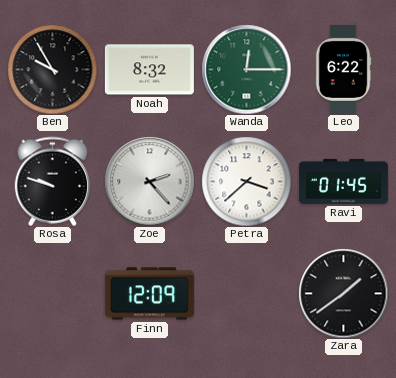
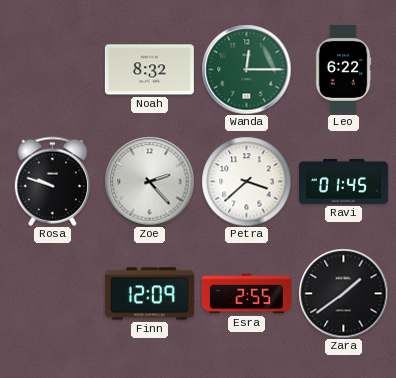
Ben: 9:55 -> none
Esra: none -> 2:55
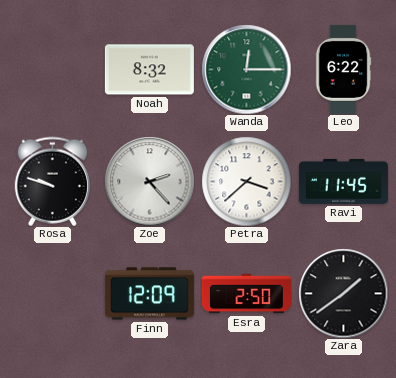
Ravi: 01:45 -> 11:45
Esra: 2:55 -> 2:50
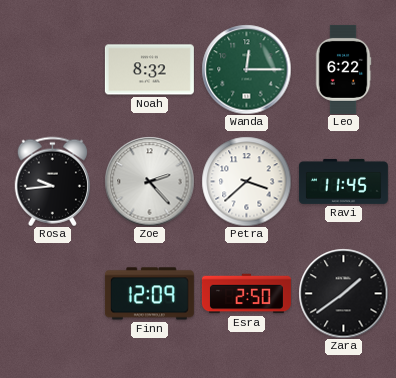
Rosa: 9:48 -> 9:44
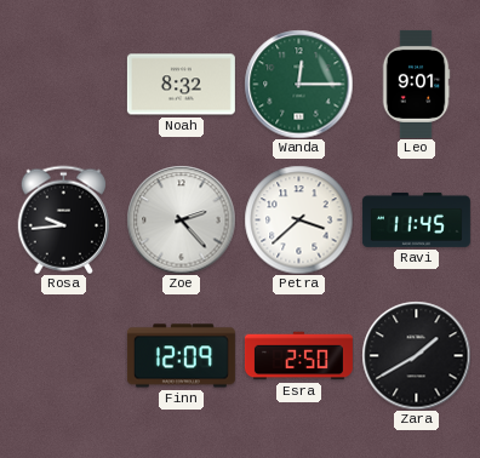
Leo: 6:22 -> 9:01
Zara: 1:39 -> 1:40
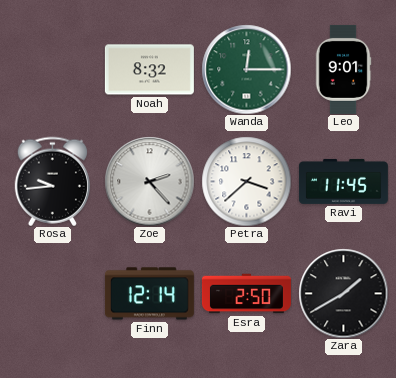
Finn: 12:09 -> 12:14
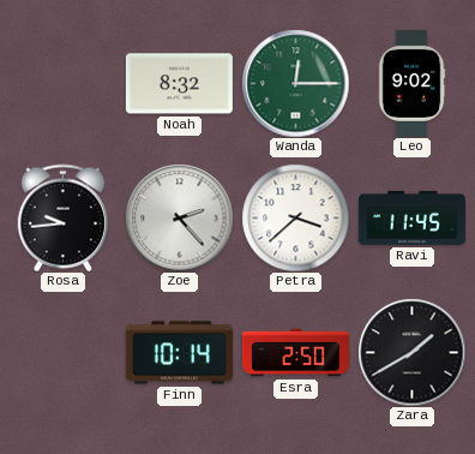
Leo: 9:01 -> 9:02
Finn: 12:14 -> 10:14
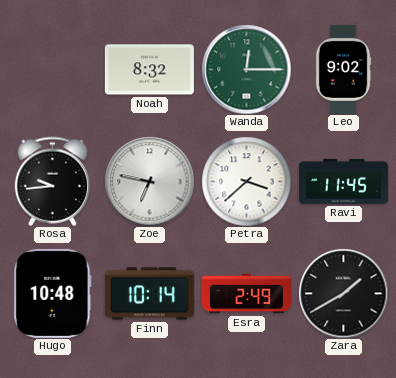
Zoe: 2:23 -> 6:47
Hugo: none -> 10:48
Esra: 2:50 -> 2:49
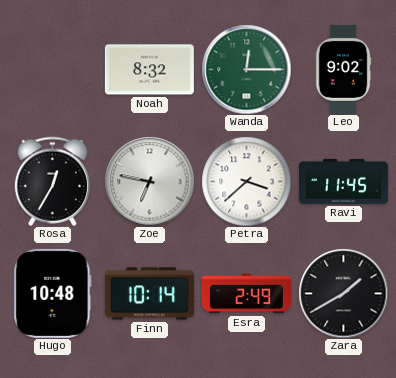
Rosa: 9:44 -> 12:35
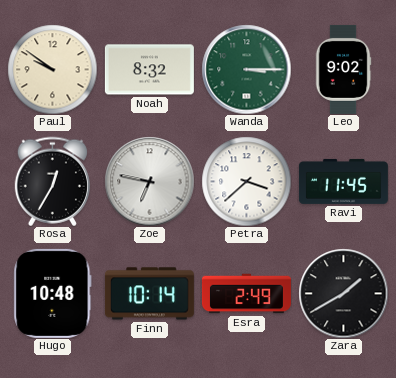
Paul: none -> 9:51
Wanda: 12:15 -> 3:15
